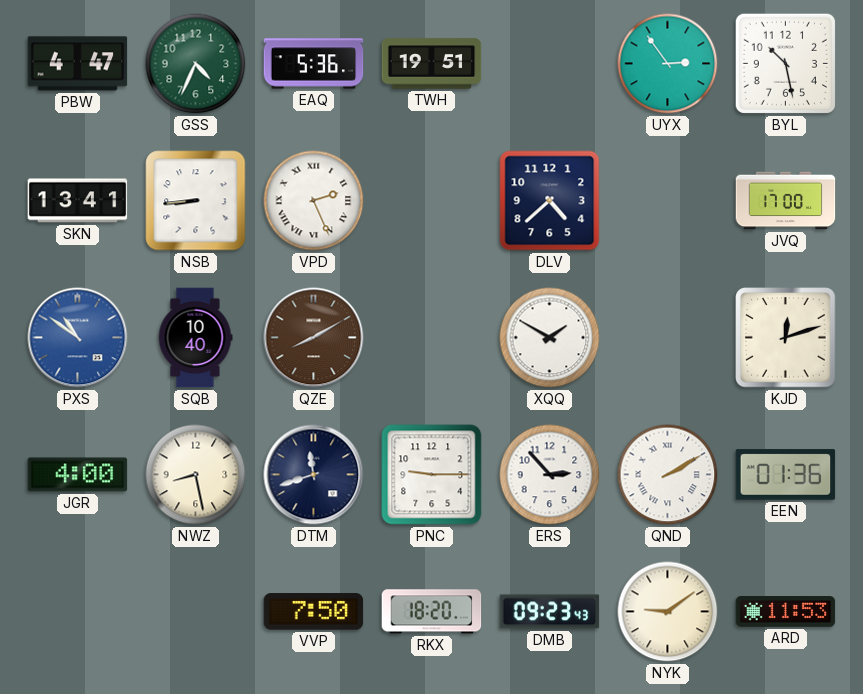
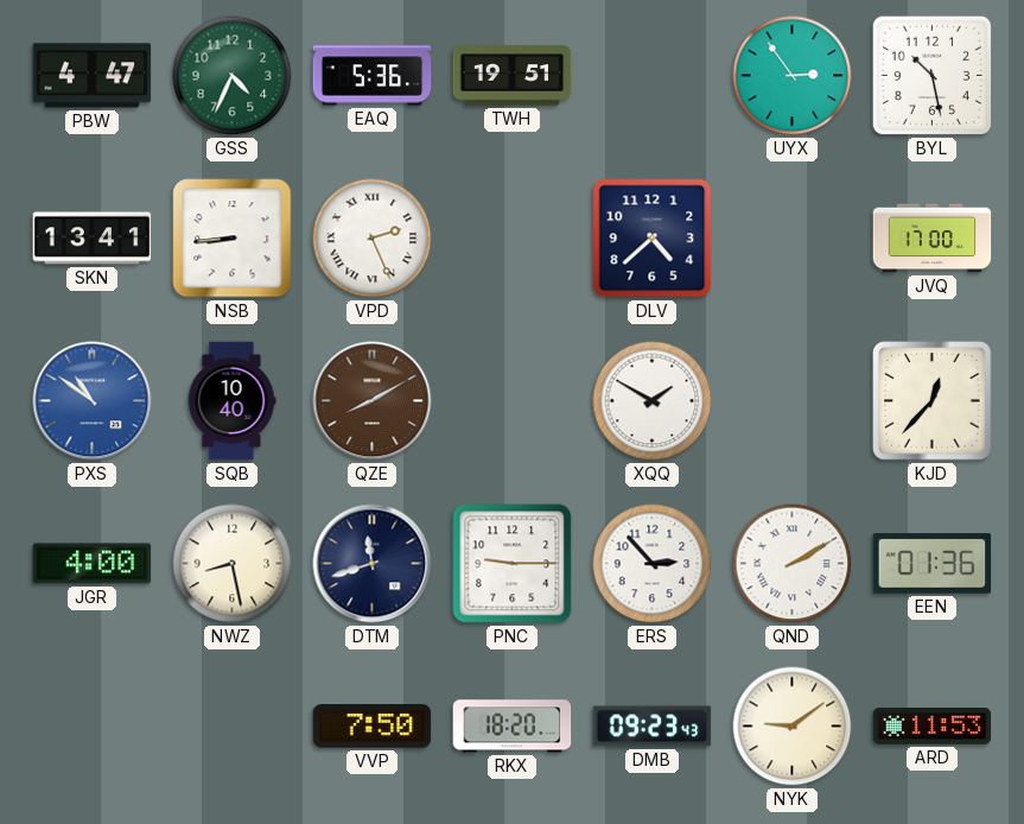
KJD: 12:12 -> 12:37
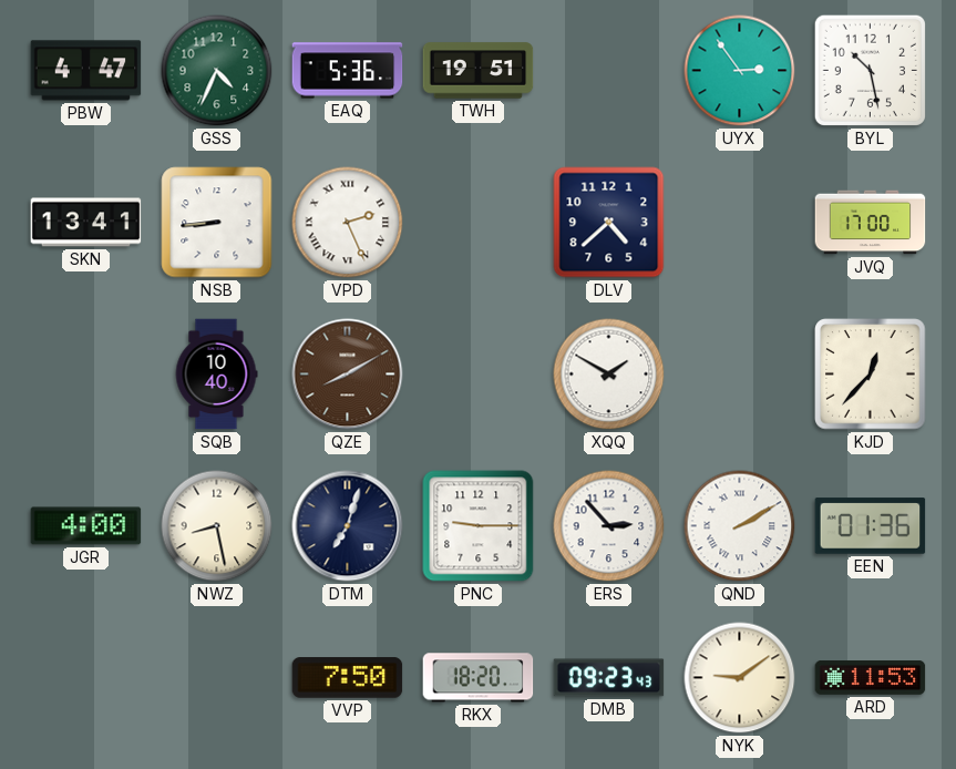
PXS: 10:51 -> none
DTM: 11:42 -> 7:03
